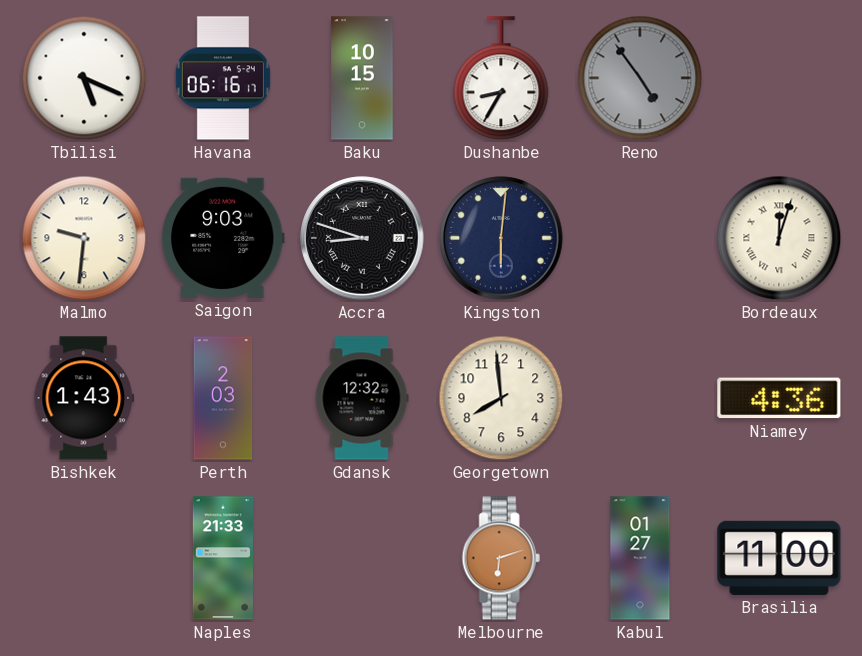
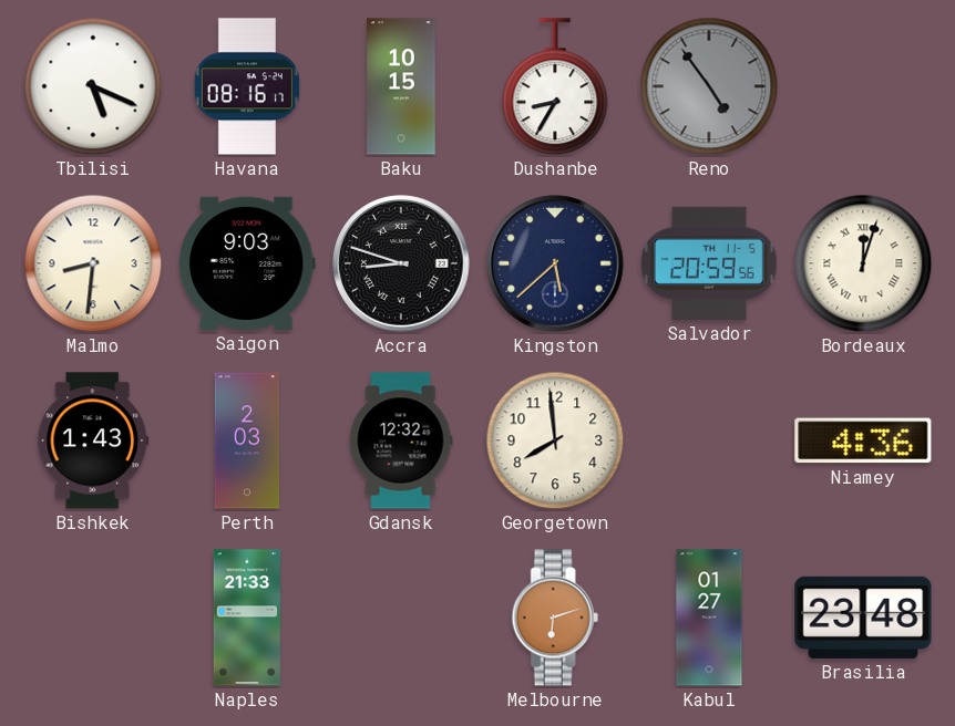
Havana: 06:16 -> 08:16
Malmo: 9:31 -> 8:31
Kingston: 6:01 -> 5:38
Salvador: none -> 20:59
Brasilia: 11:00 -> 23:48
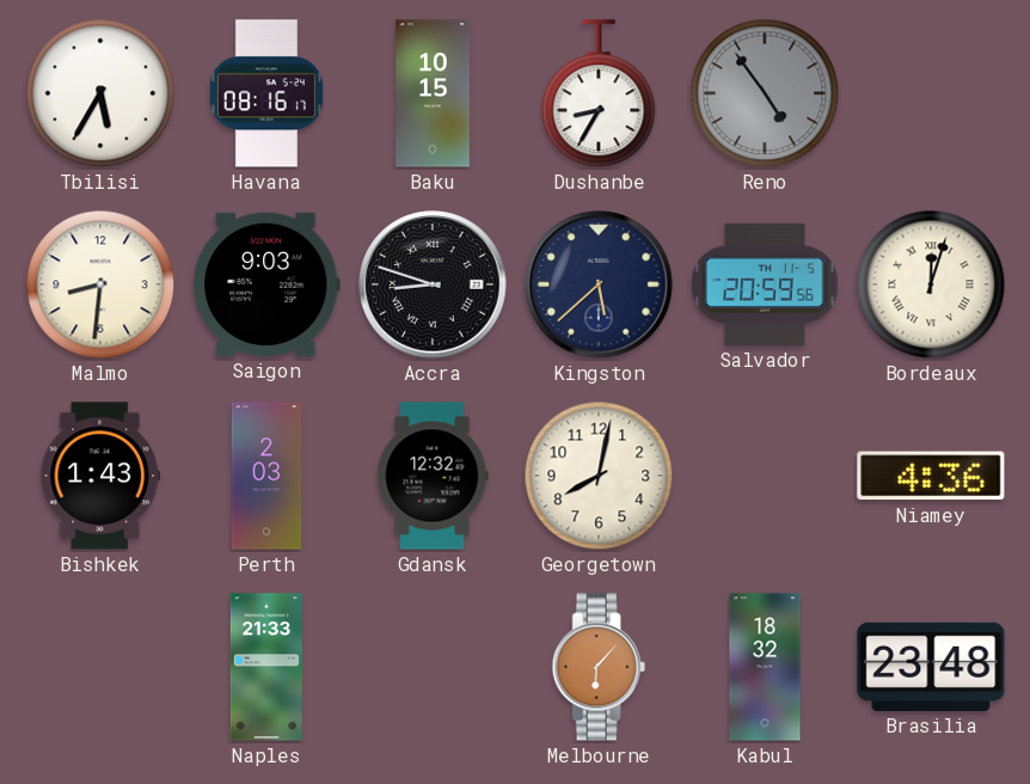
Tbilisi: 5:19 -> 5:35
Georgetown: 7:59 -> 8:02
Melbourne: 6:12 -> 6:07
Kabul: 01:27 -> 18:32
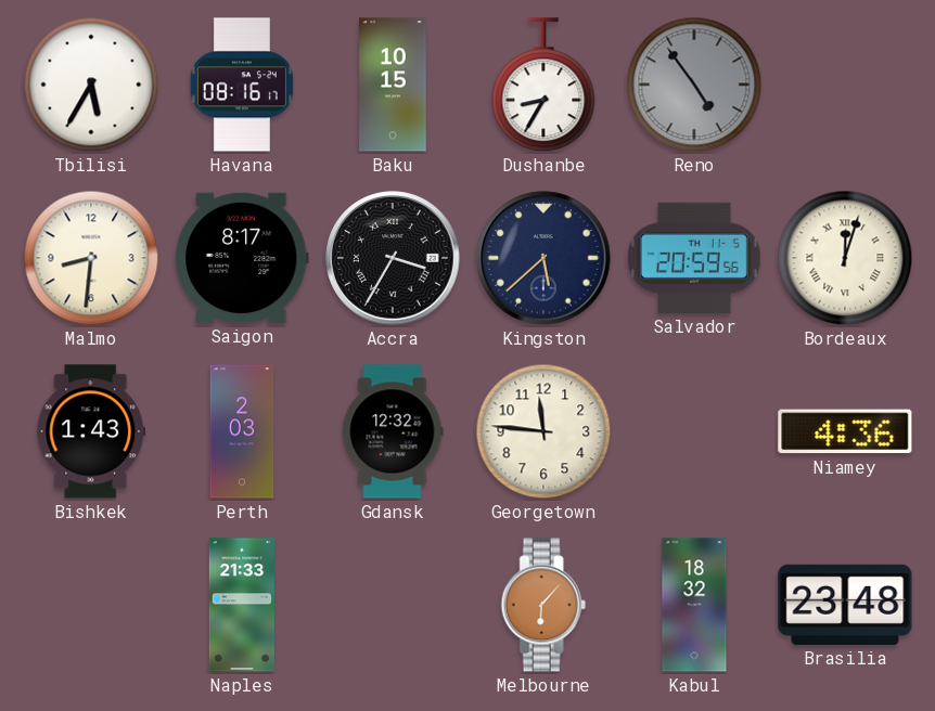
Saigon: 9:03 -> 8:17
Accra: 8:48 -> 3:35
Georgetown: 8:02 -> 11:46
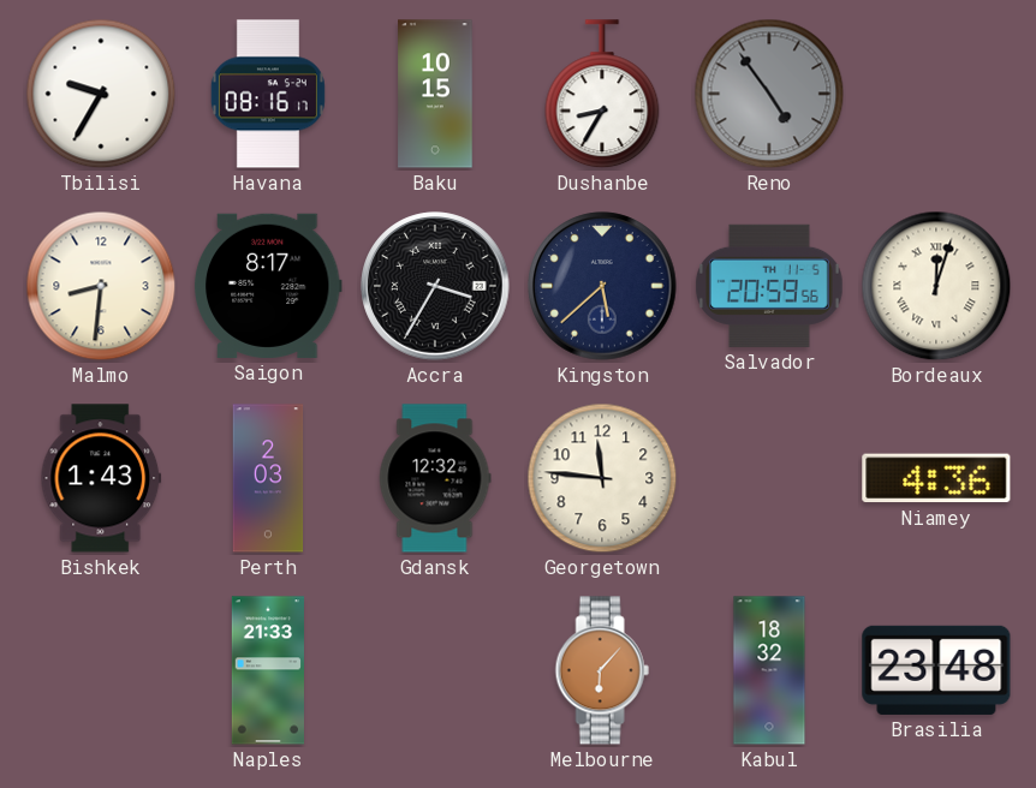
Tbilisi: 5:35 -> 9:35
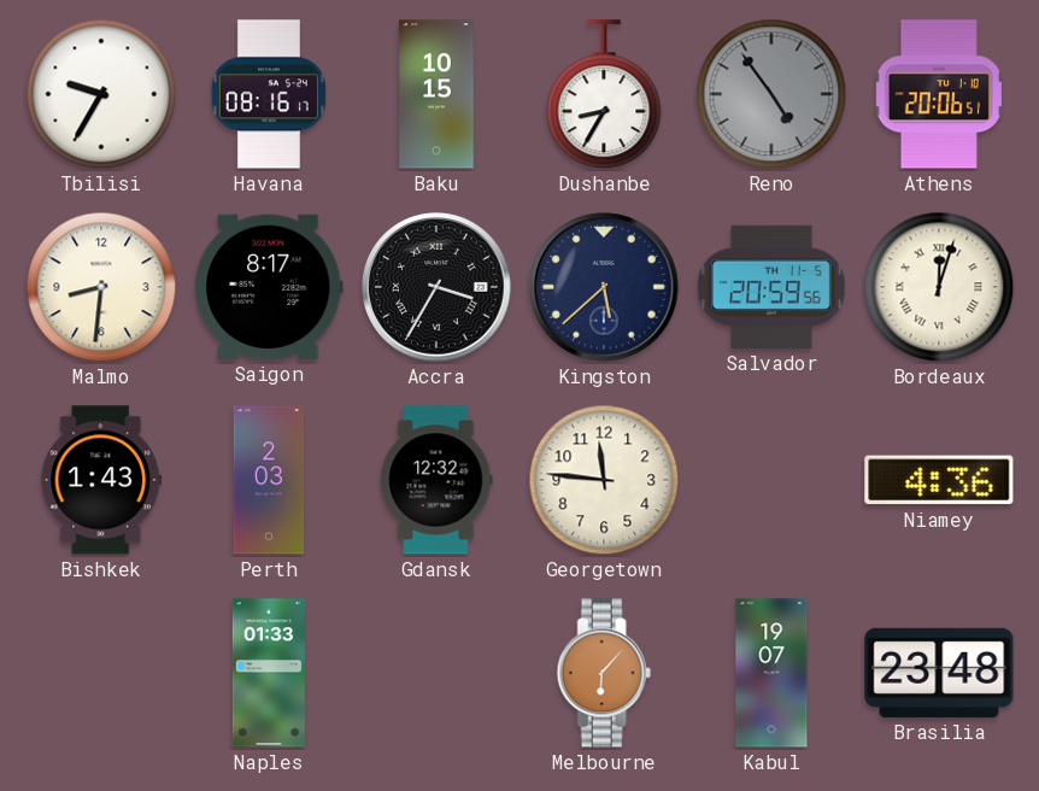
Athens: none -> 20:06
Naples: 21:33 -> 01:33
Kabul: 18:32 -> 19:07
